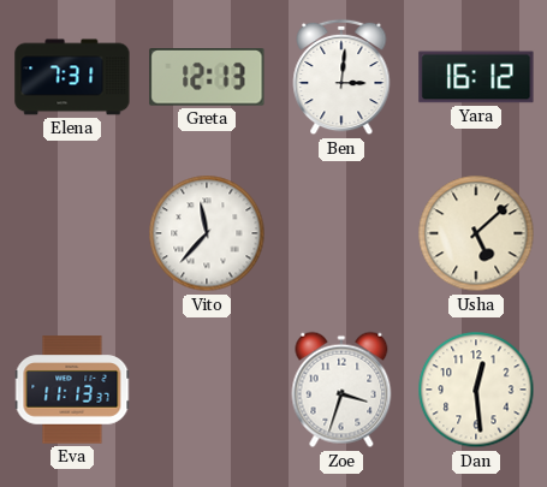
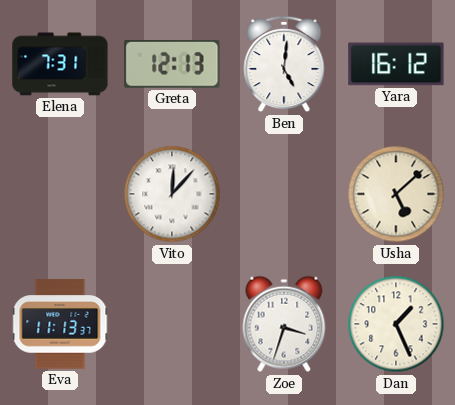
Ben: 3:01 -> 5:01
Vito: 11:37 -> 12:07
Dan: 12:29 -> 1:26
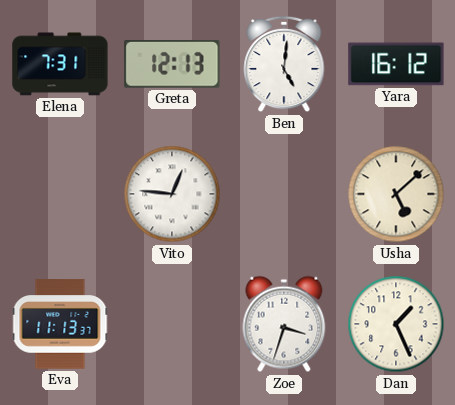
Vito: 12:07 -> 12:46
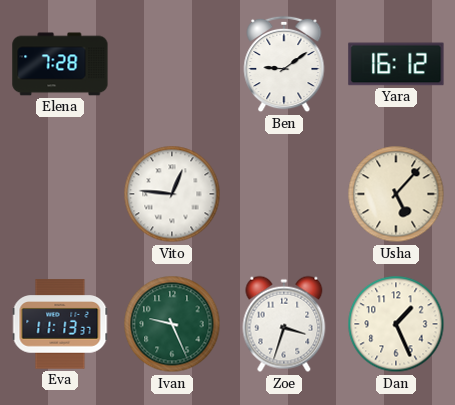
Elena: 7:31 -> 7:28
Greta: 12:13 -> none
Ben: 5:01 -> 9:09
Usha: 5:08 -> 5:07
Ivan: none -> 9:26
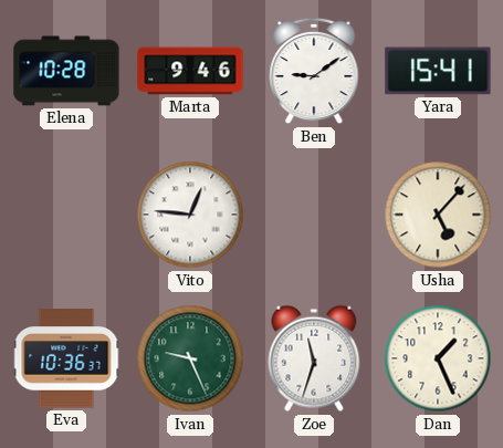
Elena: 7:28 -> 10:28
Marta: none -> 9:46
Yara: 16:12 -> 15:41
Eva: 11:13 -> 10:36
Zoe: 3:33 -> 11:33
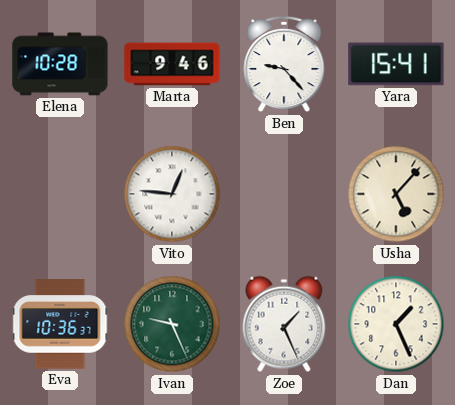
Ben: 9:09 -> 9:23
Zoe: 11:33 -> 1:26
